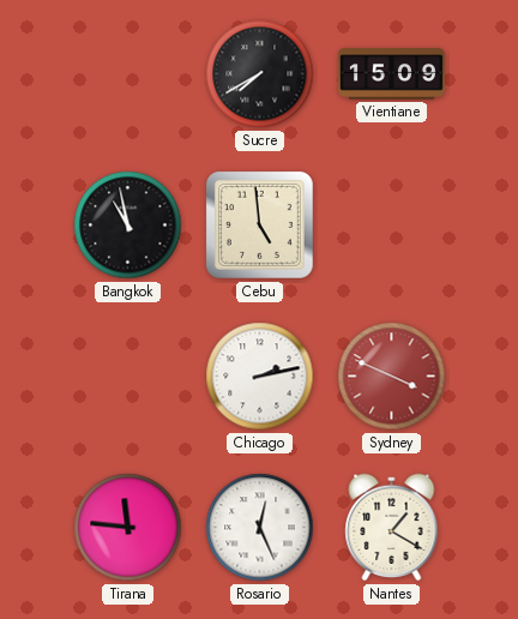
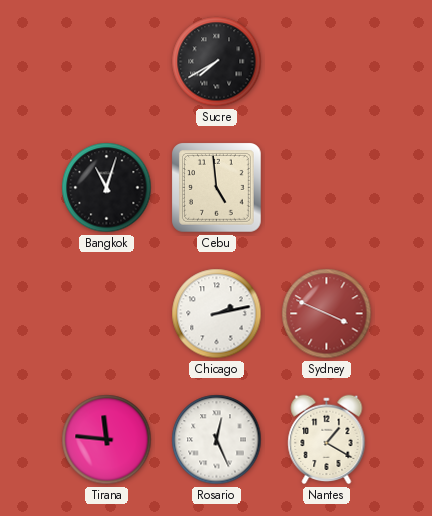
Vientiane: 15:09 -> none
Bangkok: 10:58 -> 11:03
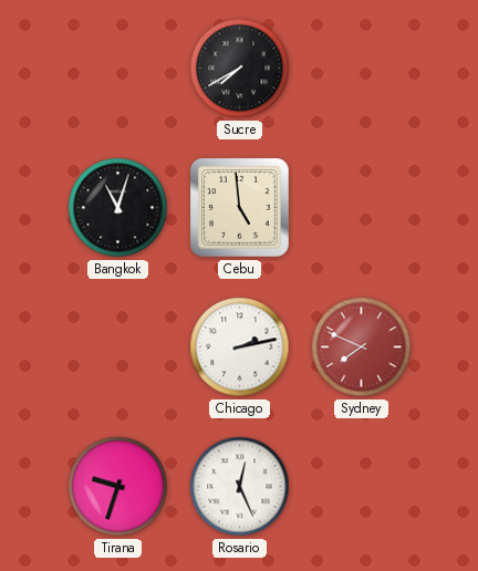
Sydney: 3:49 -> 7:49
Tirana: 11:46 -> 9:33
Nantes: 1:20 -> none
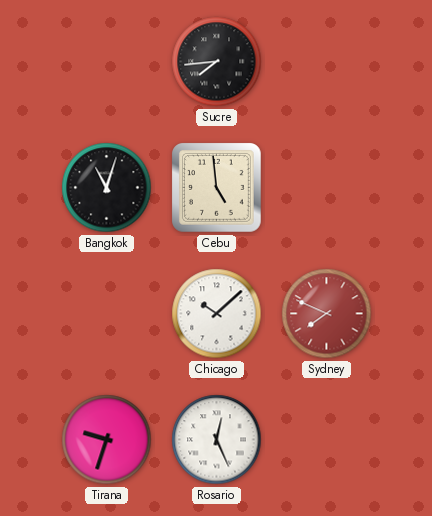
Sucre: 7:40 -> 7:44
Chicago: 2:13 -> 10:08
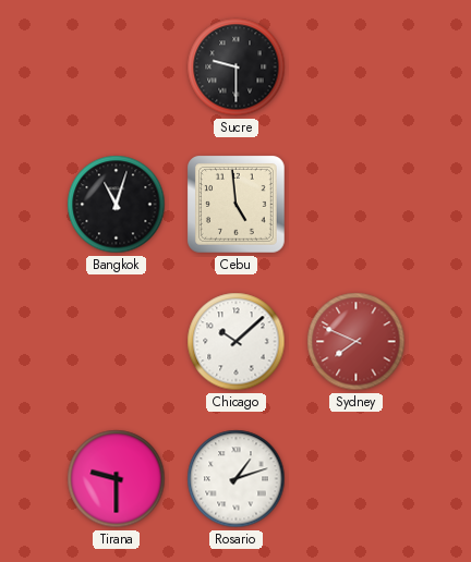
Sucre: 7:44 -> 9:30
Tirana: 9:33 -> 9:30
Rosario: 12:26 -> 1:12
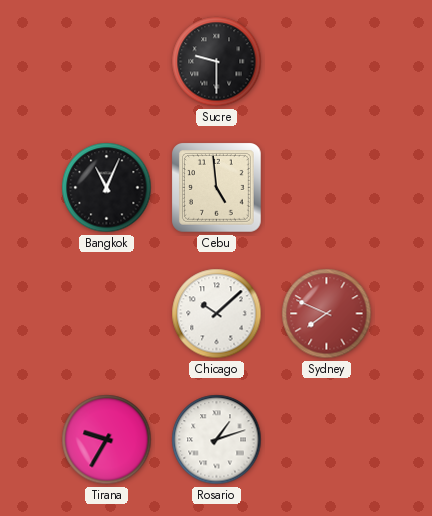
Bangkok: 11:03 -> 11:04
Tirana: 9:30 -> 9:35
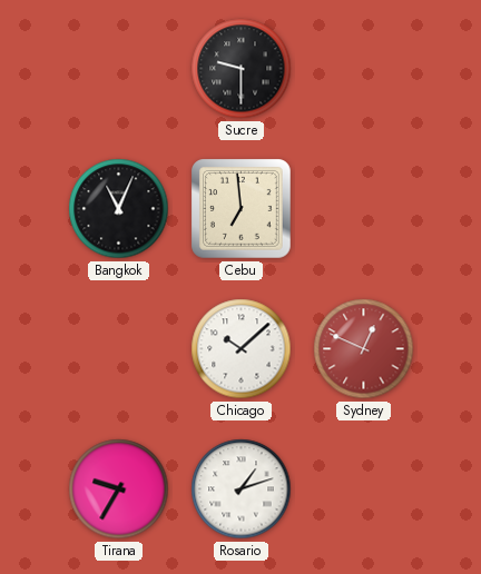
Cebu: 4:59 -> 6:59
Sydney: 7:49 -> 12:49
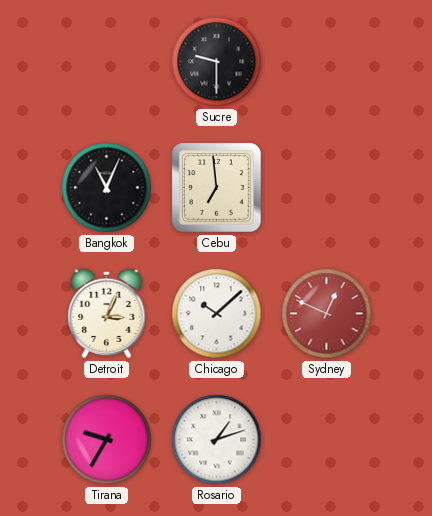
Detroit: none -> 3:04
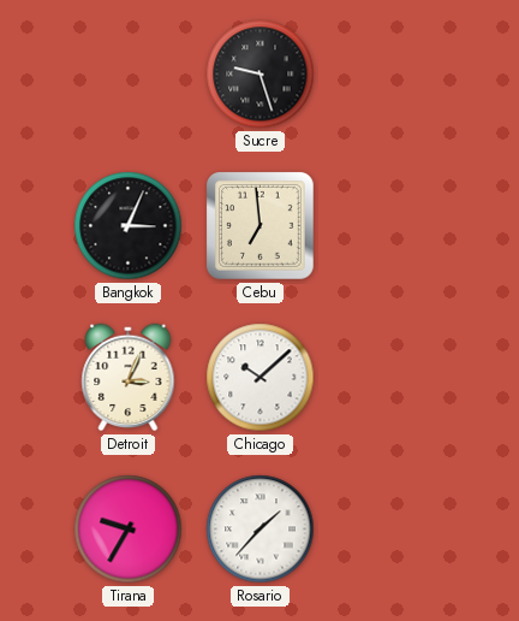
Sucre: 9:30 -> 9:27
Bangkok: 11:04 -> 3:04
Sydney: 12:49 -> none
Rosario: 1:12 -> 1:37
